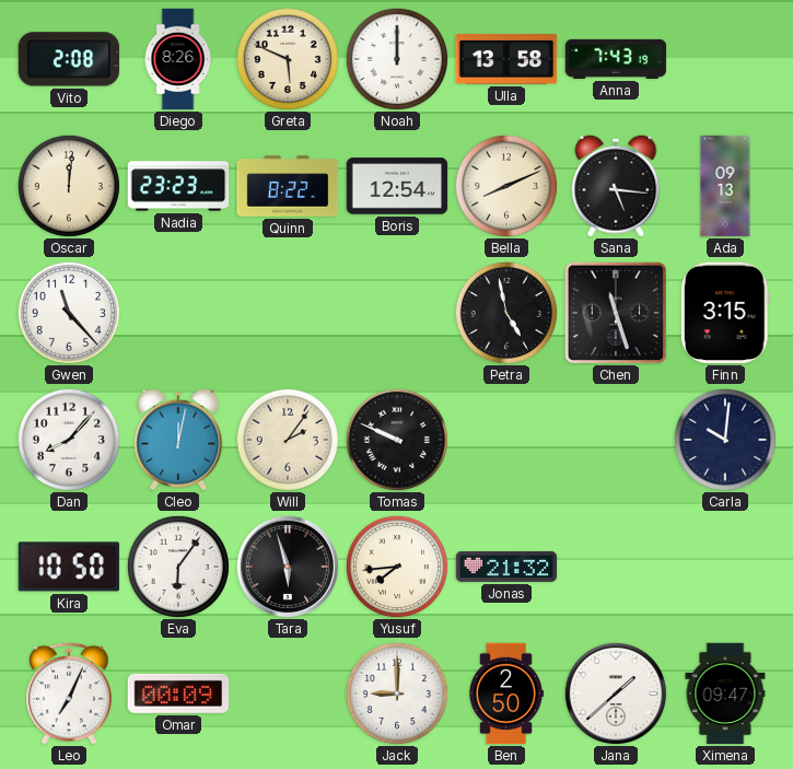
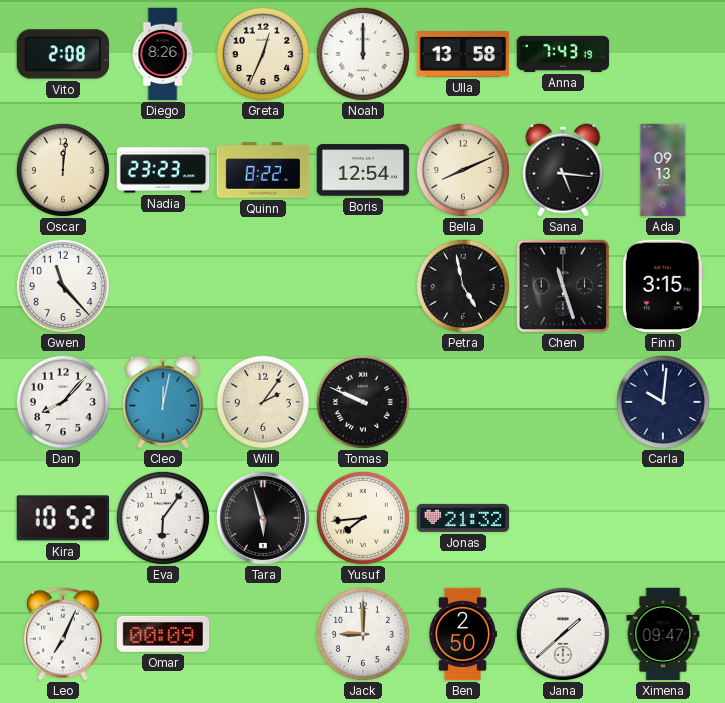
Greta: 5:49 -> 12:34
Kira: 10:50 -> 10:52
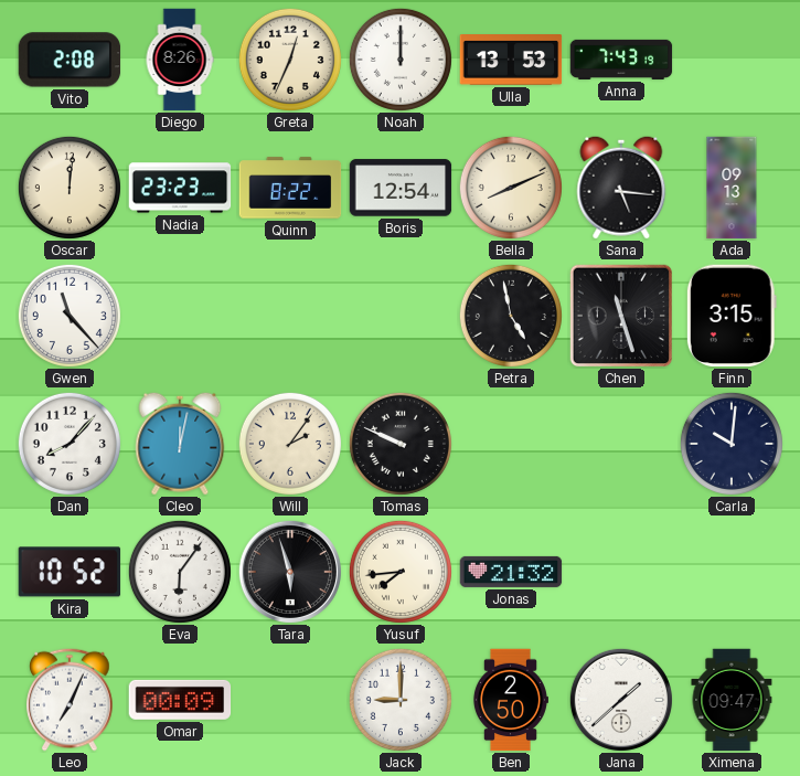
Ulla: 13:58 -> 13:53
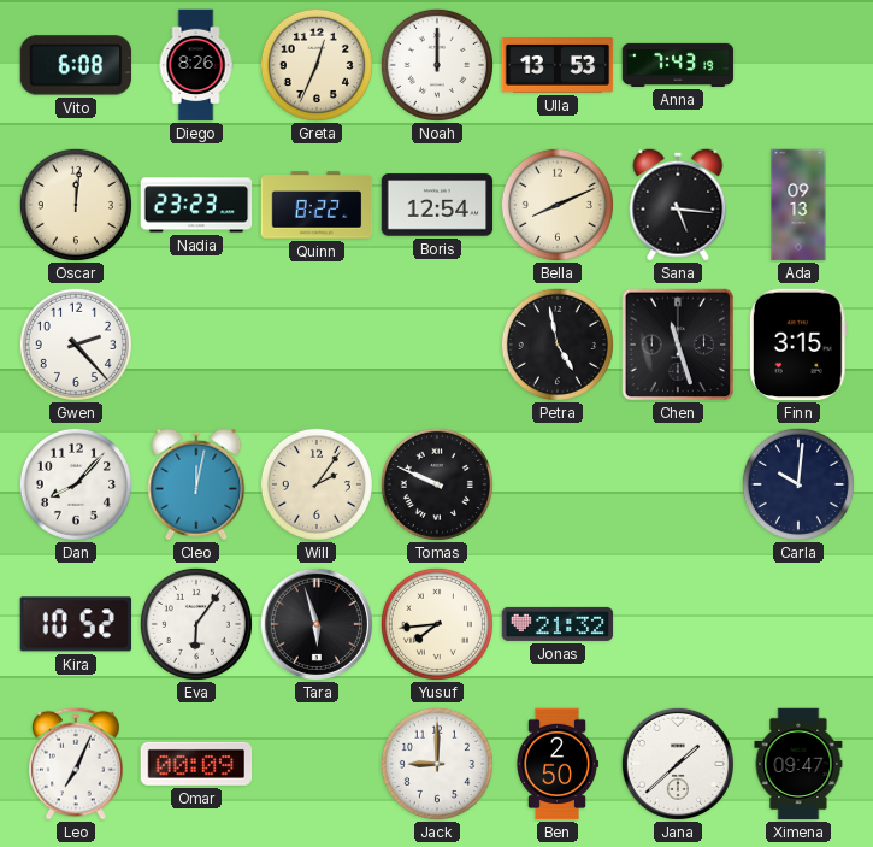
Vito: 2:08 -> 6:08
Gwen: 11:23 -> 2:23
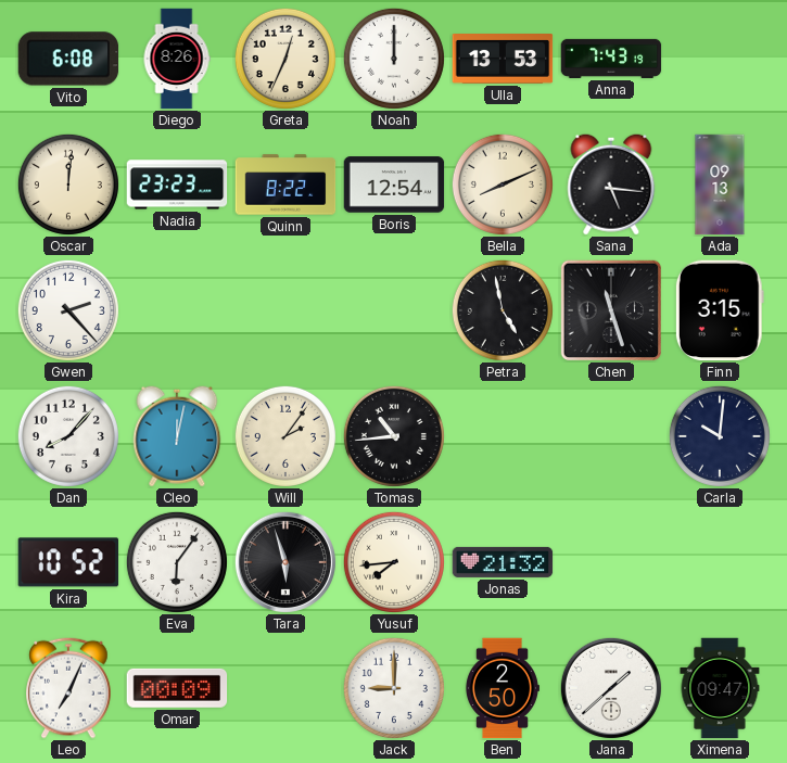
Tomas: 9:49 -> 10:44
